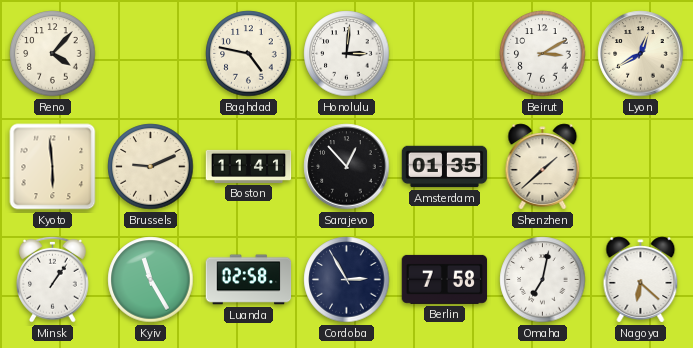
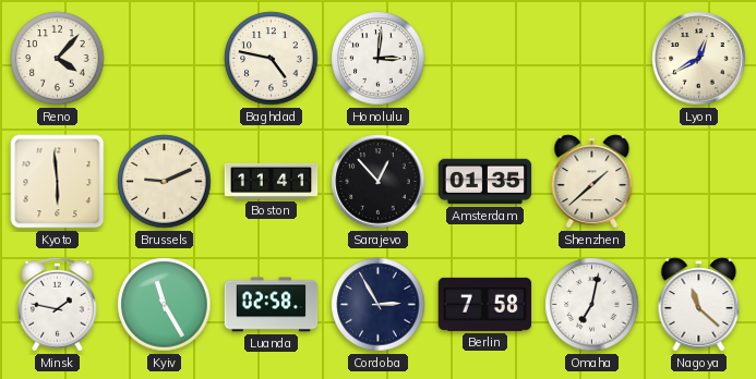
Beirut: 3:10 -> none
Minsk: 1:06 -> 1:47
Nagoya: 6:22 -> 11:22
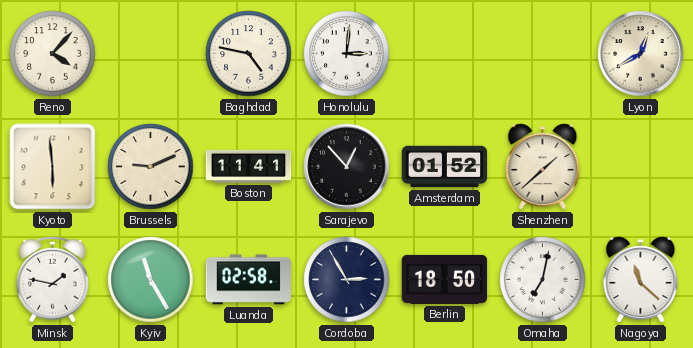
Amsterdam: 01:35 -> 01:52
Berlin: 7:58 -> 18:50
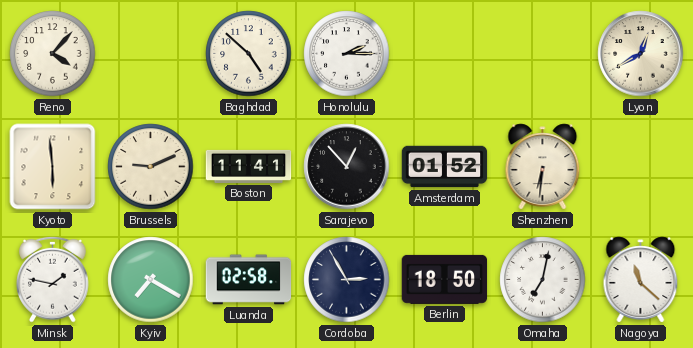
Baghdad: 4:47 -> 4:52
Honolulu: 3:01 -> 2:15
Shenzhen: 1:38 -> 6:31
Kyiv: 11:25 -> 7:20
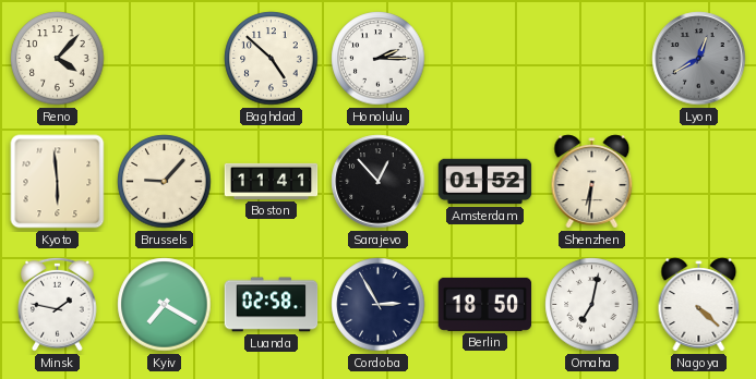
Lyon dial: cream -> grey
Brussels: 9:11 -> 9:07
Nagoya: 11:22 -> 4:22
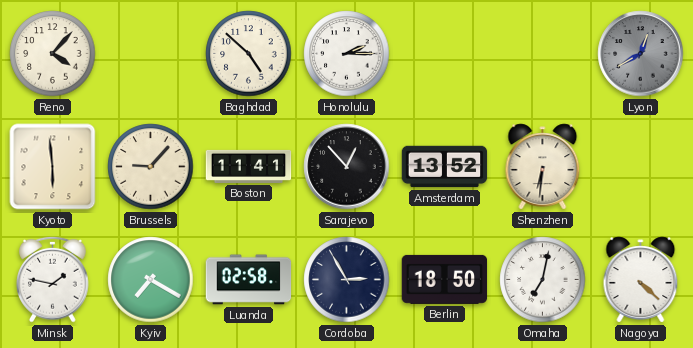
Amsterdam: 01:52 -> 13:52
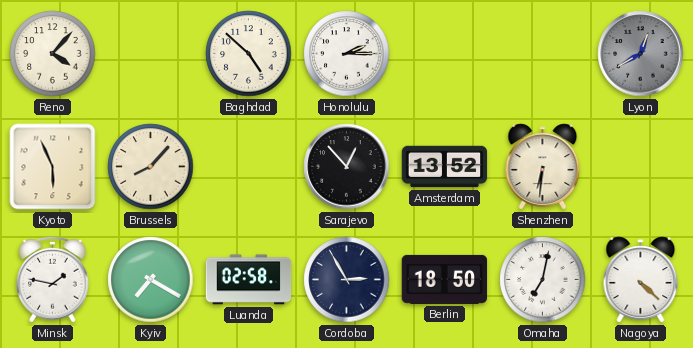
Kyoto: 5:59 -> 5:56
Brussels: 9:07 -> 8:07
Boston: 11:41 -> none
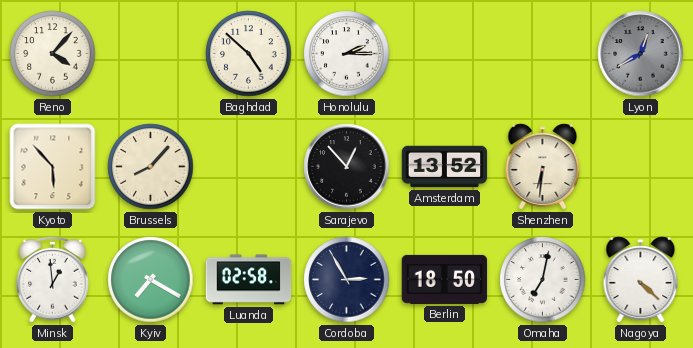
Kyoto: 5:56 -> 5:53
Minsk: 1:47 -> 12:59
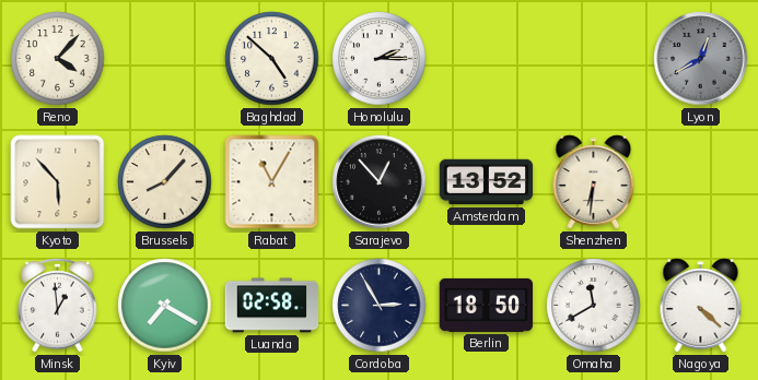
Rabat: none -> 11:05
Omaha: 7:02 -> 11:40
